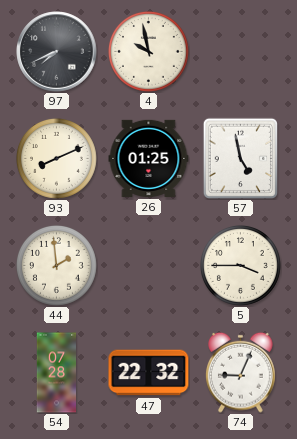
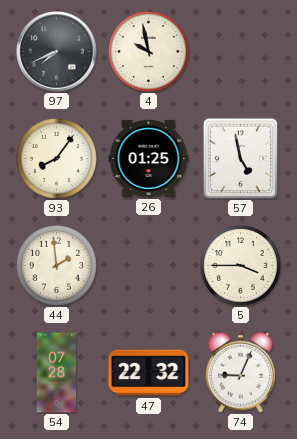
93: 8:11 -> 8:06
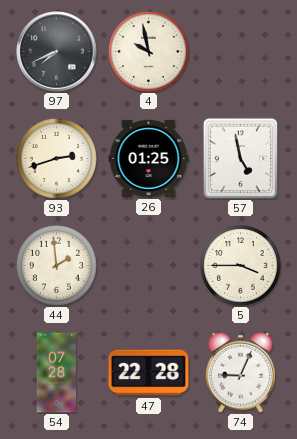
93: 8:06 -> 2:42
47: 22:32 -> 22:28
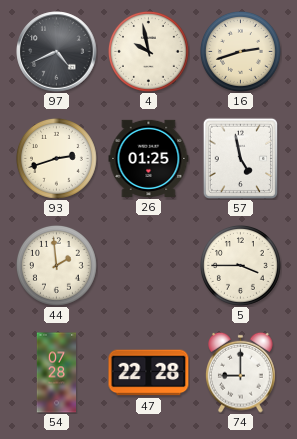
97: 7:41 -> 4:41
16: none -> 2:42
74: 9:04 -> 9:00
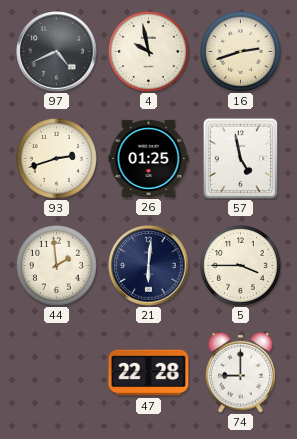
21: none -> 6:01
54: 07:28 -> none
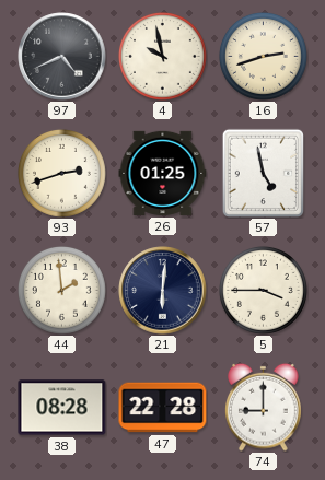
38: none -> 08:28
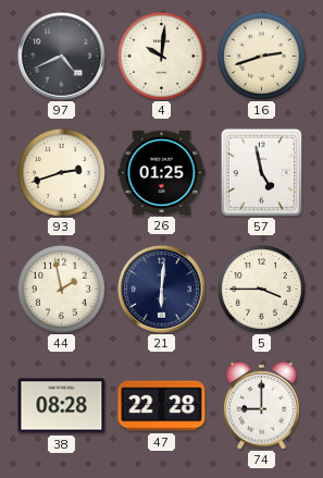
4: 9:58 -> 10:01
44: 1:59 -> 1:58
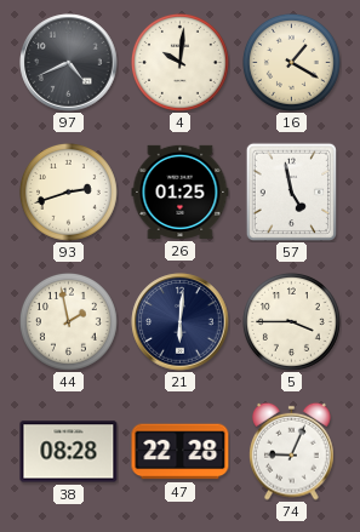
16: 2:42 -> 1:20
74: 9:00 -> 9:04
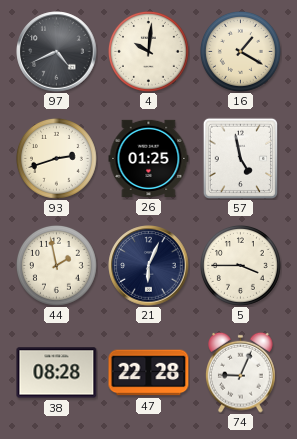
21: 6:01 -> 6:04
